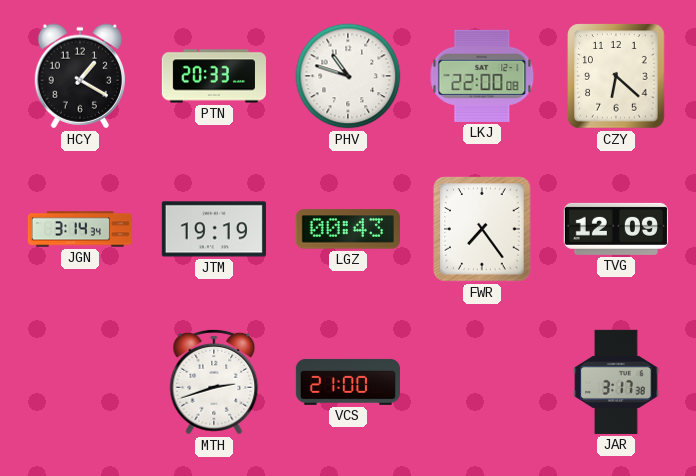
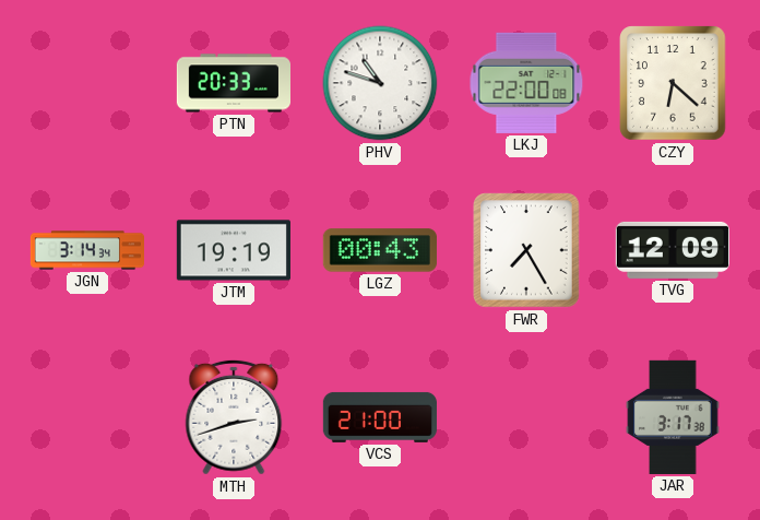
HCY: 1:20 -> none
FWR: 7:24 -> 7:25
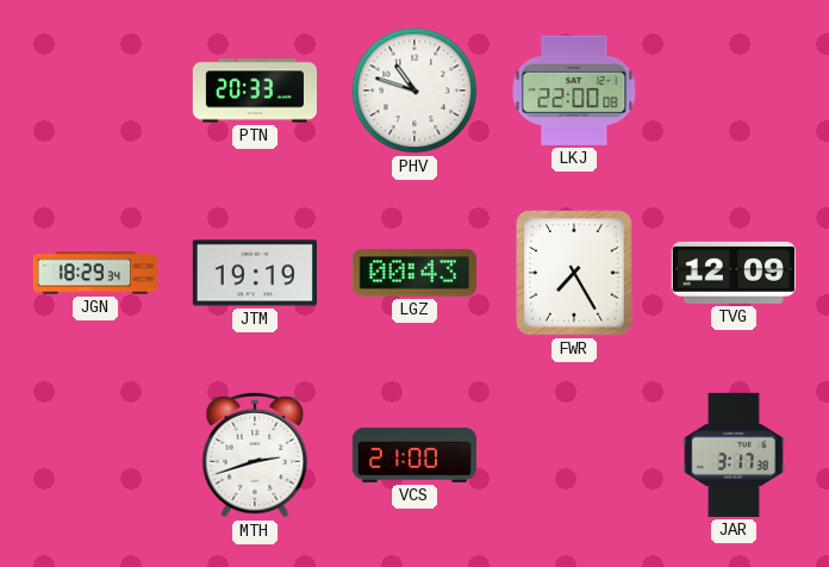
CZY: 6:22 -> none
JGN: 3:14 -> 18:29
